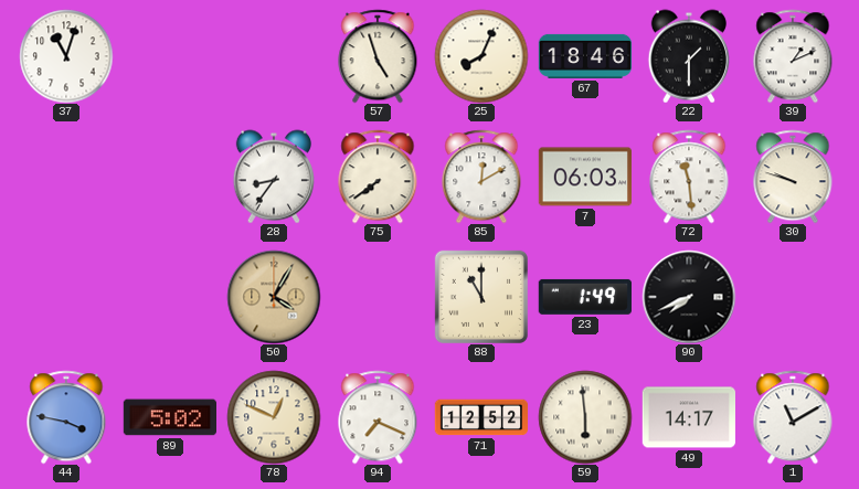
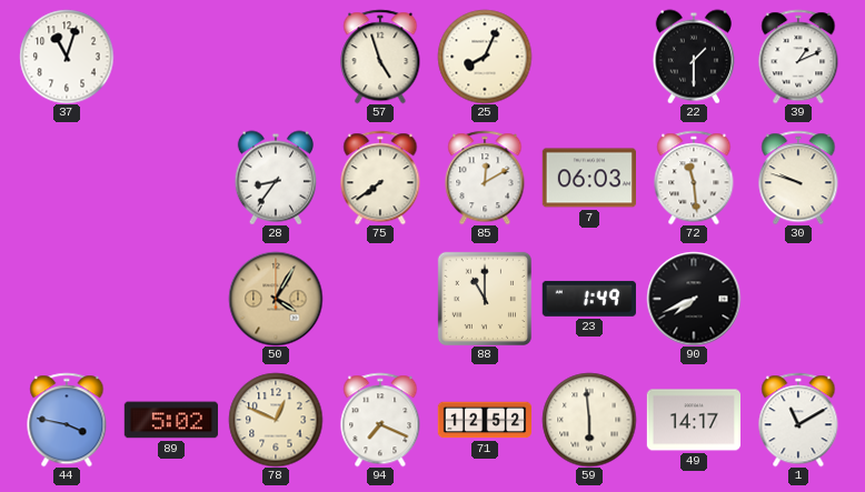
67: 18:46 -> none
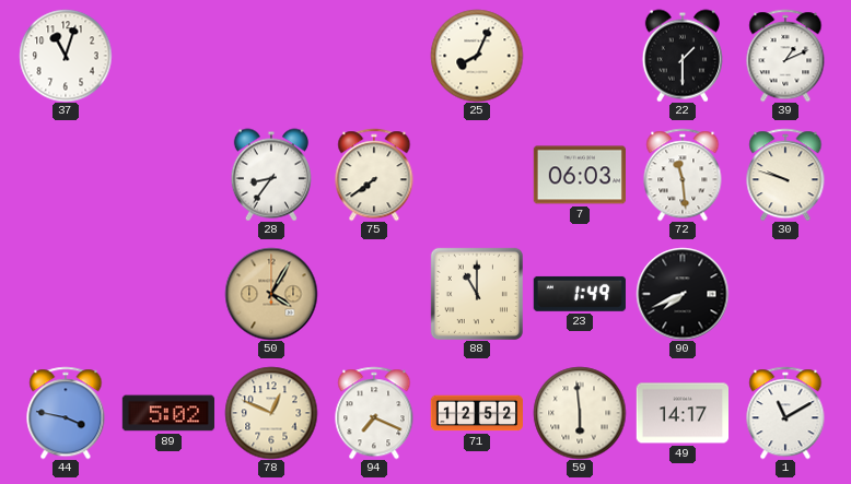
57: 4:57 -> none
85: 12:10 -> none
